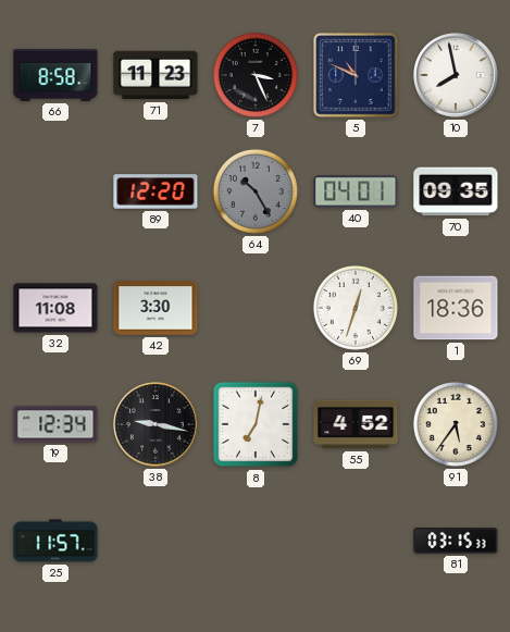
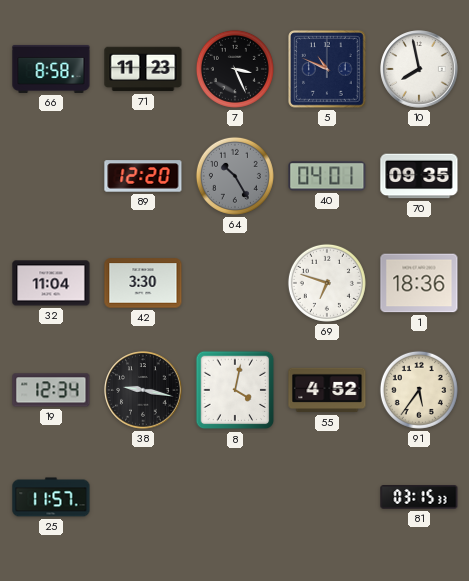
32: 11:08 -> 11:04
69: 12:33 -> 6:48
8: 7:02 -> 4:02
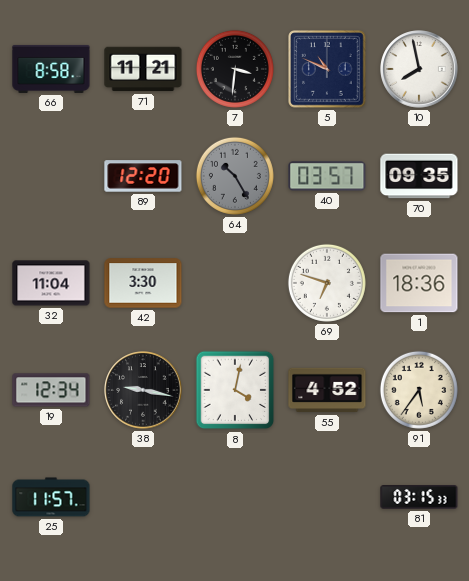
71: 11:23 -> 11:21
7: 3:26 -> 3:31
40: 04:01 -> 03:57
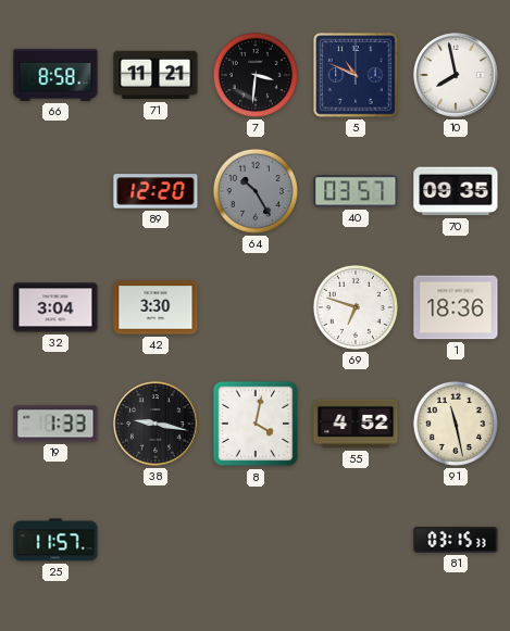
32: 11:04 -> 3:04
19: 12:34 -> 1:33
91: 5:36 -> 11:28
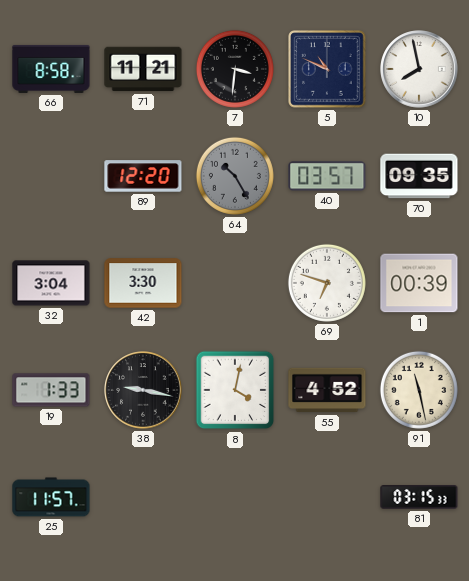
1: 18:36 -> 00:39
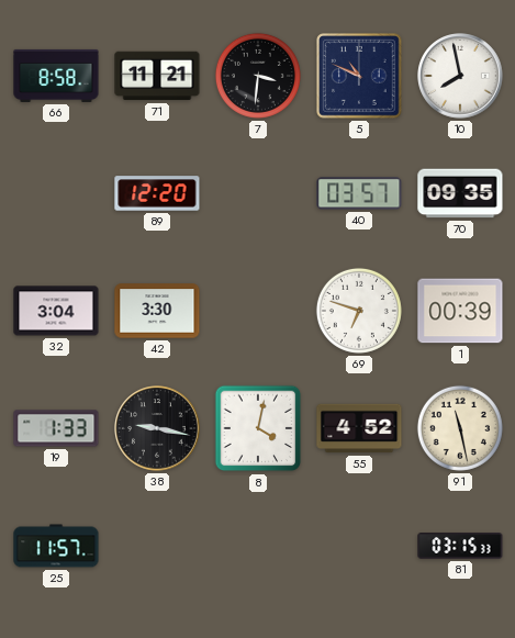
64: 10:25 -> none
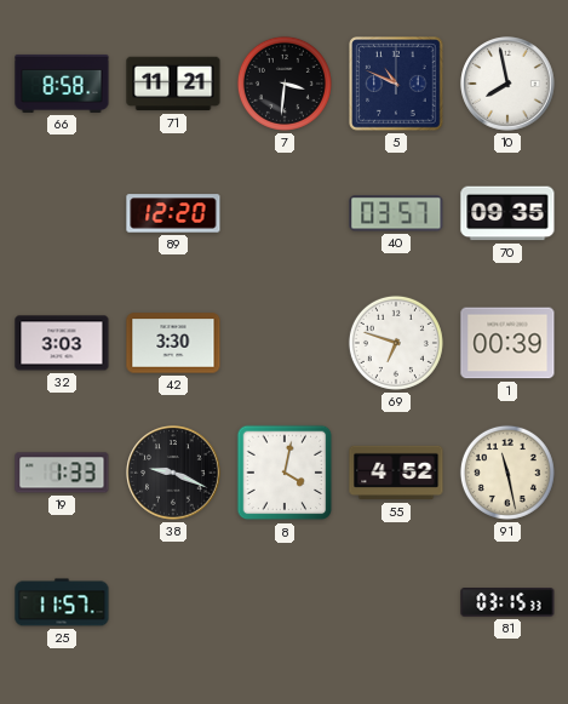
32: 3:04 -> 3:03
38: 9:17 -> 9:19
